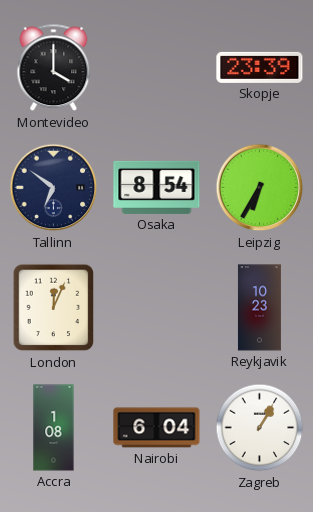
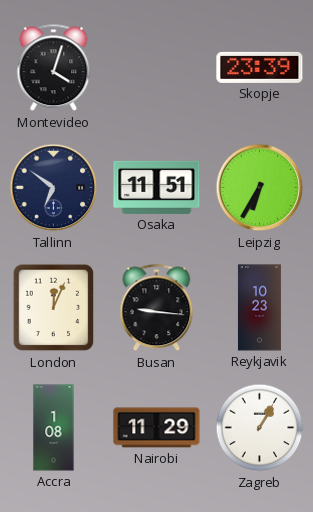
Montevideo: 4:00 -> 4:03
Osaka: 8:54 -> 11:51
Busan: none -> 9:16
Nairobi: 6:04 -> 11:29
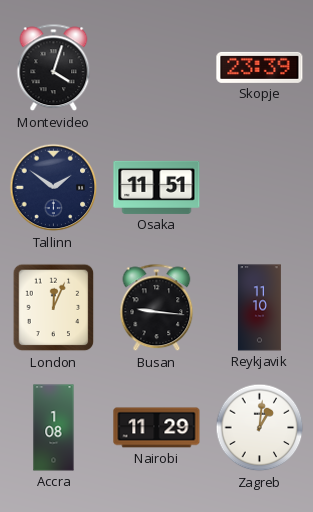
Tallinn: 6:51 -> 1:51
Leipzig: 6:35 -> none
Reykjavik: 10:23 -> 11:10
Zagreb: 1:05 -> 1:01
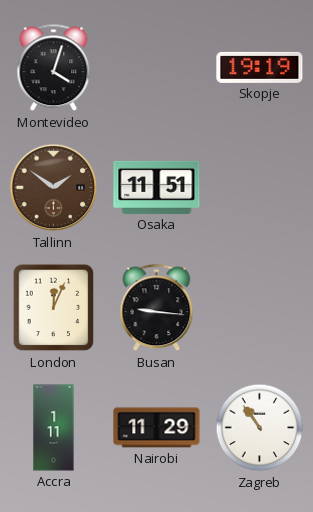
Skopje: 23:39 -> 19:19
Tallinn dial: navy -> brown
Reykjavik: 11:10 -> none
Accra: 1:08 -> 1:11
Zagreb: 1:01 -> 10:54
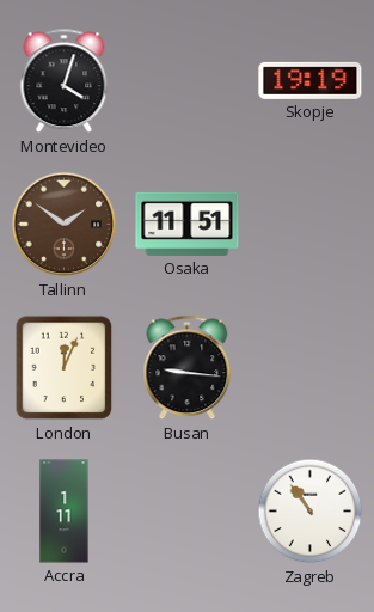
Nairobi: 11:29 -> none
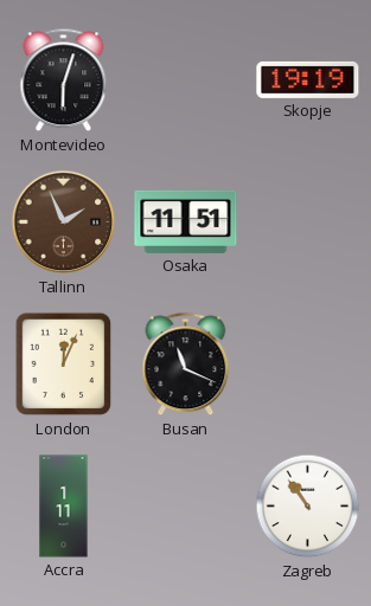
Montevideo: 4:03 -> 6:03
Tallinn: 1:51 -> 1:56
Busan: 9:16 -> 11:19
